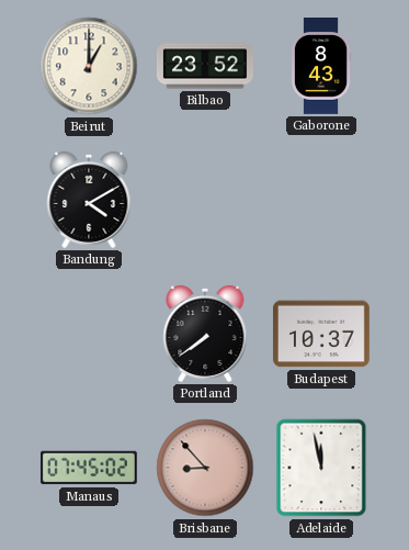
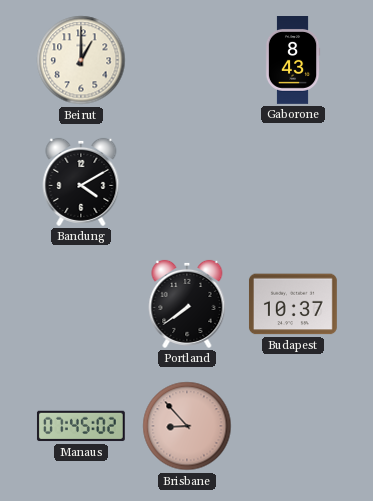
Bilbao: 23:52 -> none
Adelaide: 11:58 -> none
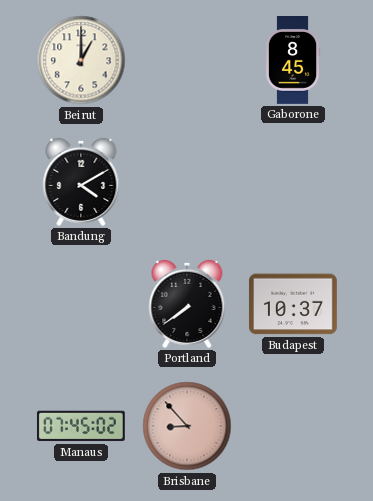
Gaborone: 8:43 -> 8:45
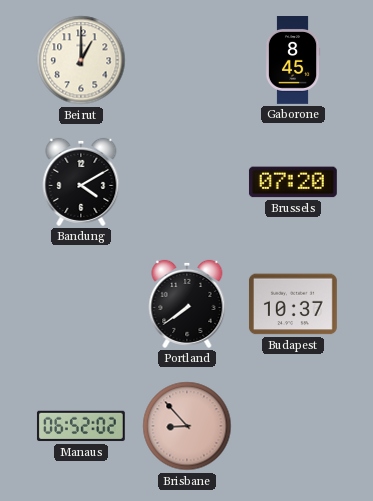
Brussels: none -> 07:20
Manaus: 07:45 -> 06:52
